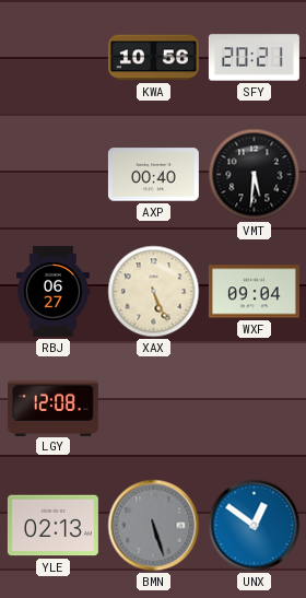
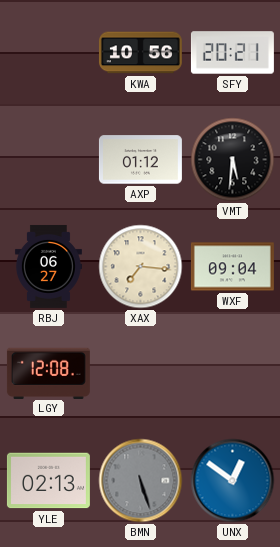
AXP: 00:40 -> 01:12
XAX: 5:26 -> 7:16
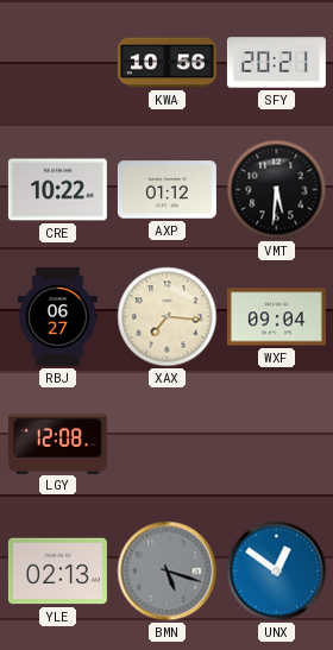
CRE: none -> 10:22
BMN: 5:27 -> 5:18
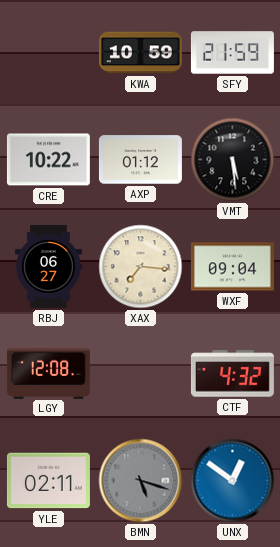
KWA: 10:56 -> 10:59
SFY: 20:21 -> 21:59
VMT: 5:31 -> 5:29
CTF: none -> 4:32
YLE: 02:13 -> 02:11
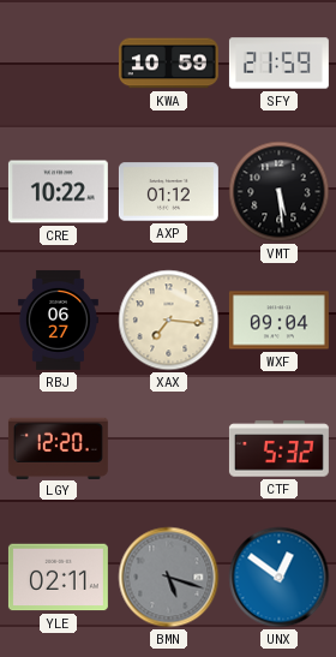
LGY: 12:08 -> 12:20
CTF: 4:32 -> 5:32
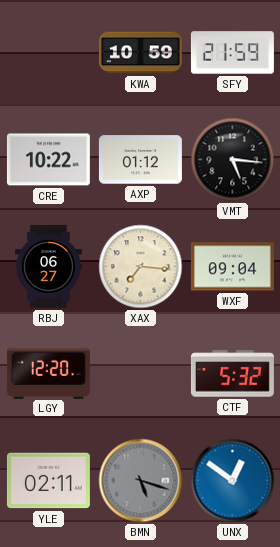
VMT: 5:29 -> 5:16
